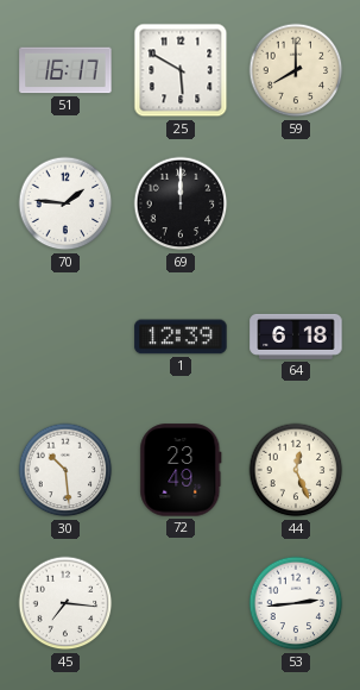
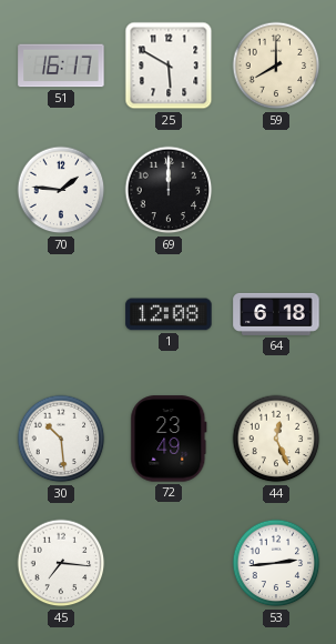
1: 12:39 -> 12:08
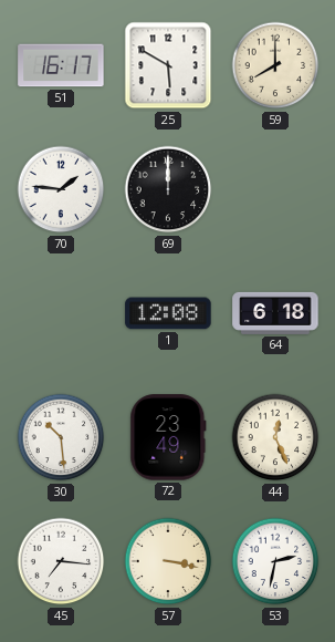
57: none -> 3:17
53: 2:44 -> 2:32
